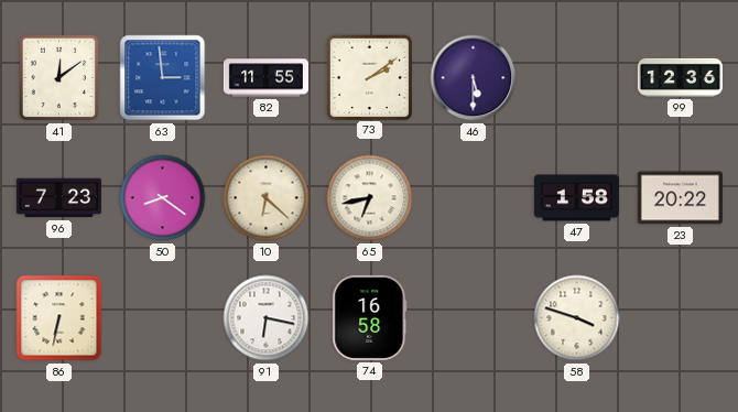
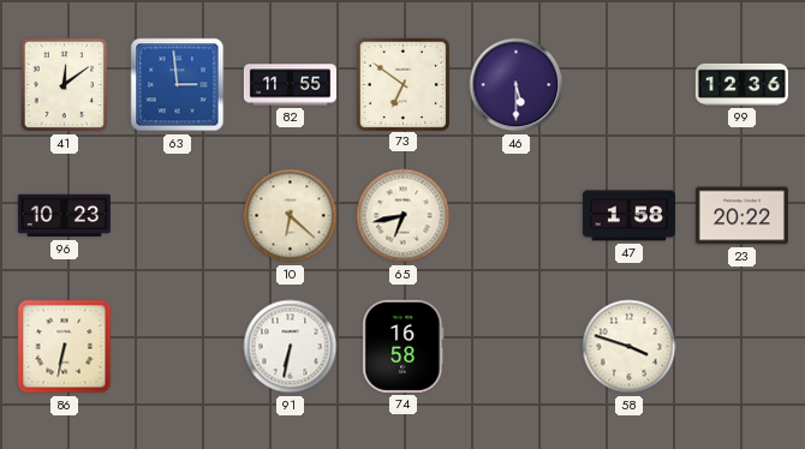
73: 2:09 -> 6:51
96: 7:23 -> 10:23
50: 8:21 -> none
91: 6:17 -> 6:32
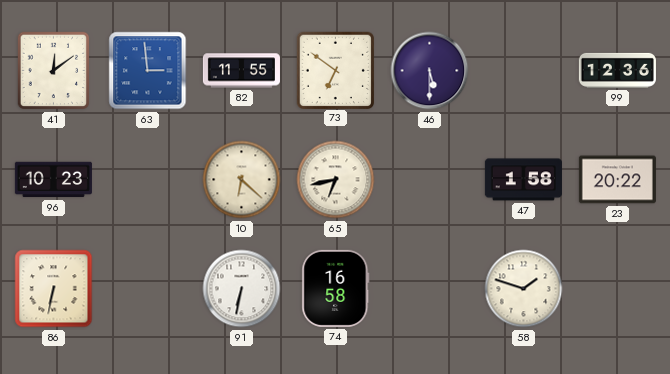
58: 3:48 -> 1:48
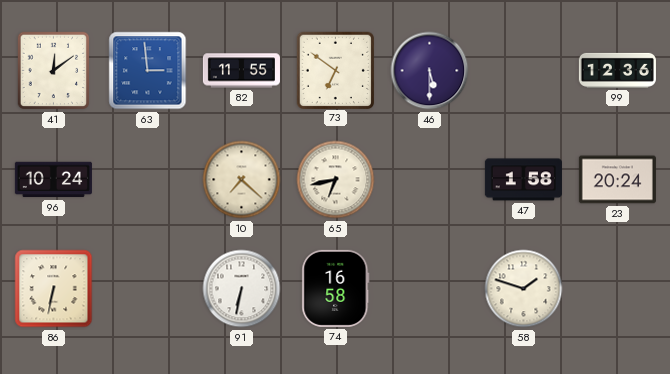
96: 10:23 -> 10:24
10: 6:22 -> 7:22
23: 20:22 -> 20:24
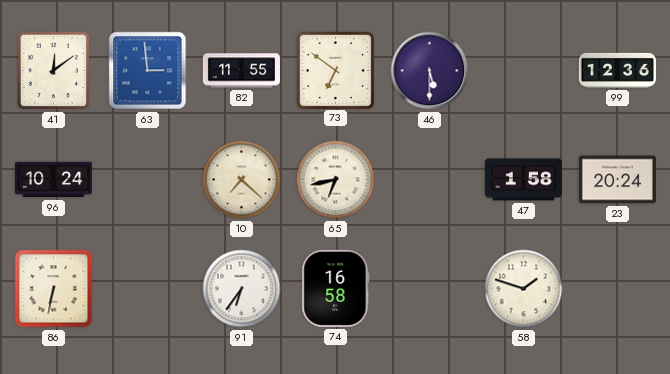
91: 6:32 -> 6:36
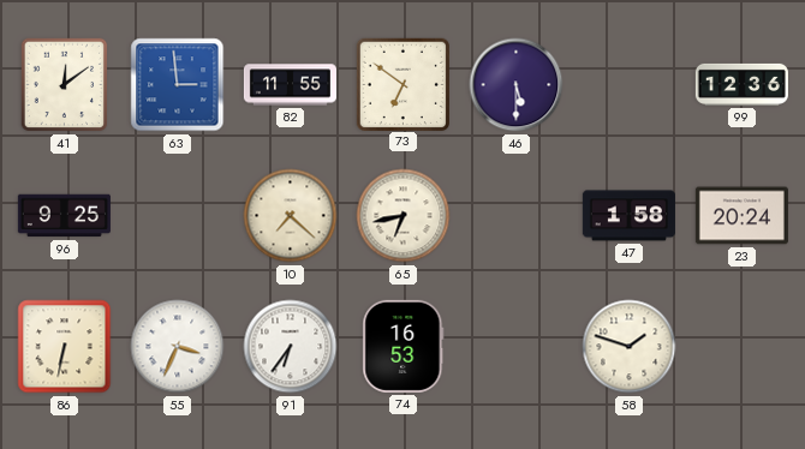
96: 10:24 -> 9:25
55: none -> 3:34
74: 16:58 -> 16:53
